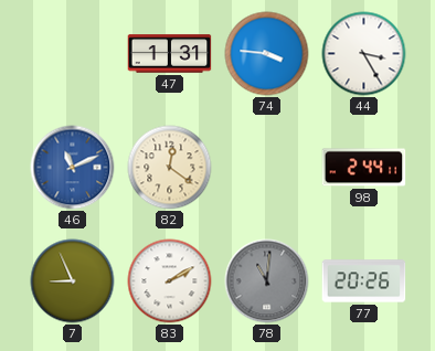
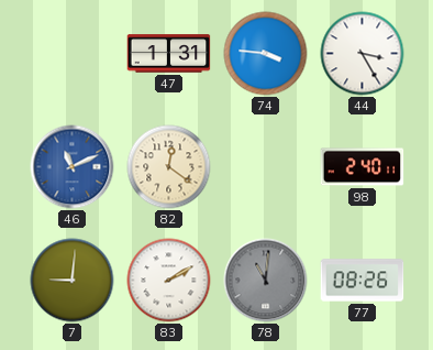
98: 2:44 -> 2:40
7: 8:56 -> 9:01
77: 20:26 -> 08:26
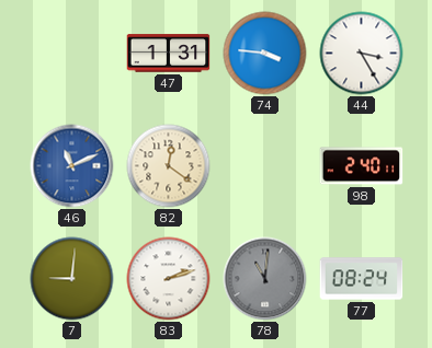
83: 2:10 -> 2:12
77: 08:26 -> 08:24
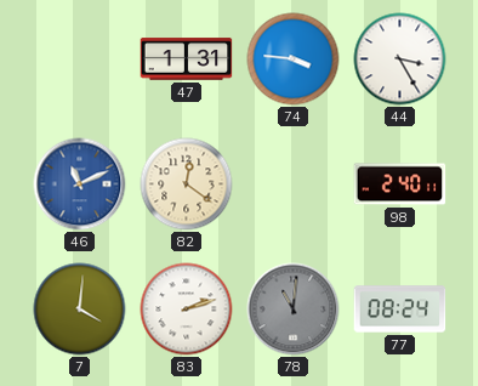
7: 9:01 -> 4:01
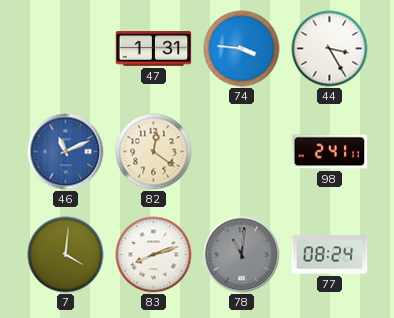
98: 2:40 -> 2:41
83: 2:12 -> 8:12
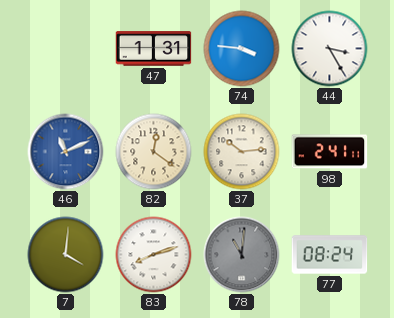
37: none -> 10:14
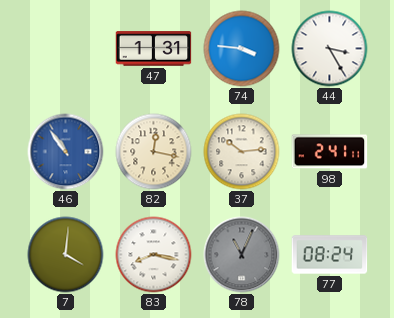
46: 11:11 -> 10:54
82: 12:21 -> 12:17
83: 8:12 -> 8:17
78: 11:01 -> 11:04
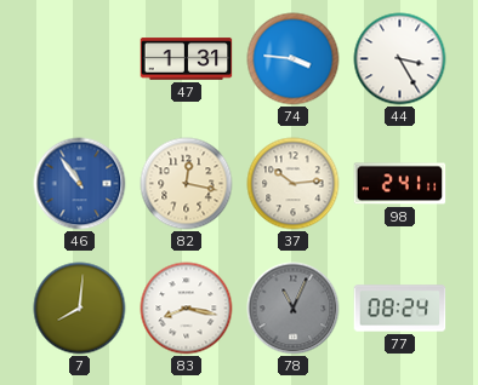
7: 4:01 -> 8:01
